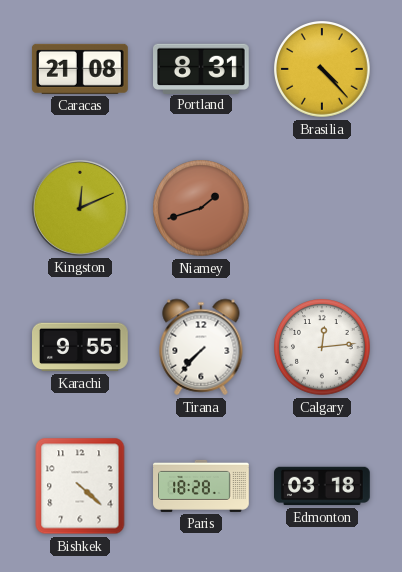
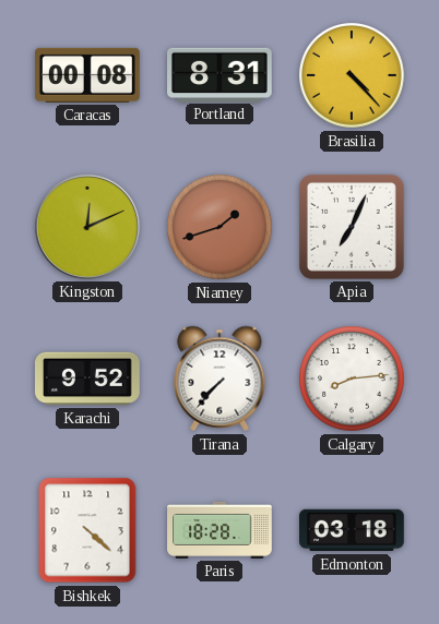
Caracas: 21:08 -> 00:08
Apia: none -> 7:04
Karachi: 9:55 -> 9:52
Calgary: 12:14 -> 8:14
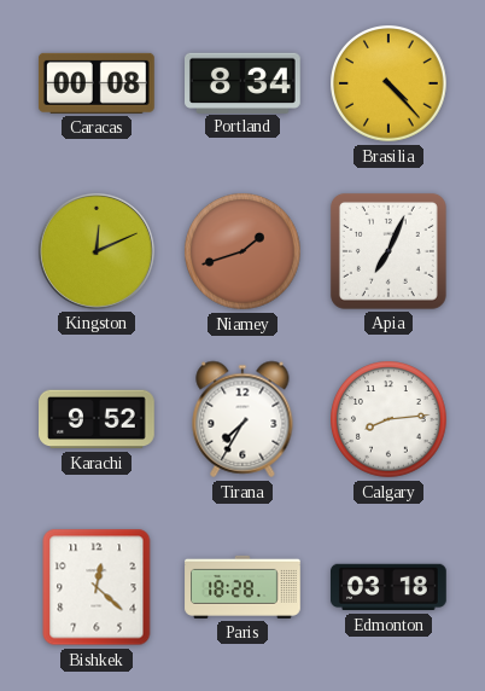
Portland: 8:31 -> 8:34
Tirana: 7:37 -> 7:35
Bishkek: 4:22 -> 12:22
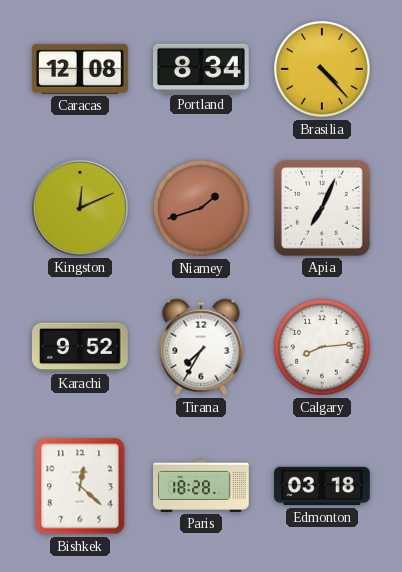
Caracas: 00:08 -> 12:08
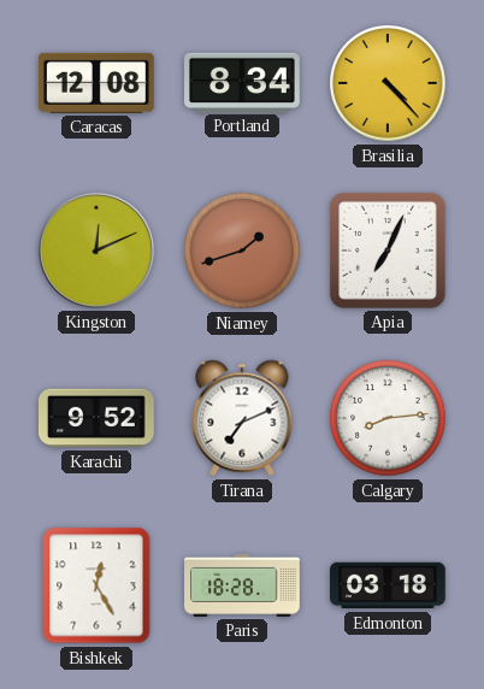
Tirana: 7:35 -> 7:11
Bishkek: 12:22 -> 12:25
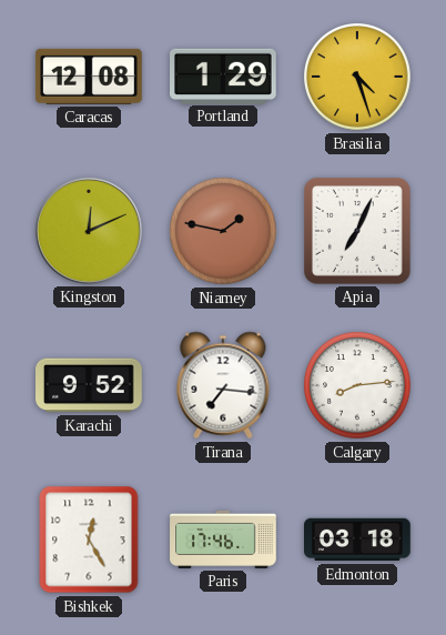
Portland: 8:34 -> 1:29
Brasilia: 4:23 -> 4:27
Niamey: 1:42 -> 1:47
Tirana: 7:11 -> 7:16
Paris: 18:28 -> 17:46
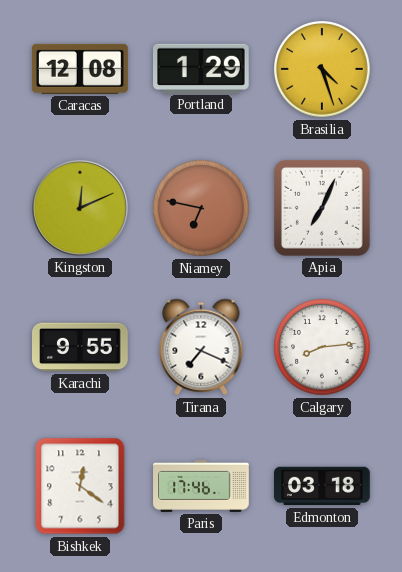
Niamey: 1:47 -> 6:47
Karachi: 9:52 -> 9:55
Tirana: 7:16 -> 7:19
Bishkek: 12:25 -> 12:21
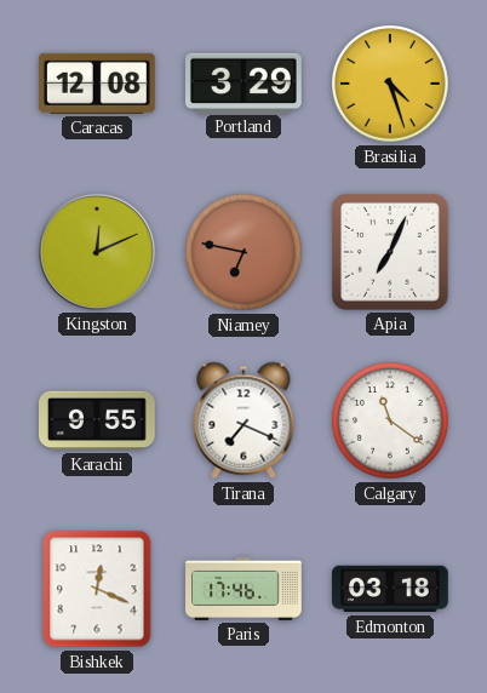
Portland: 1:29 -> 3:29
Calgary: 8:14 -> 11:21
Bishkek: 12:21 -> 12:19
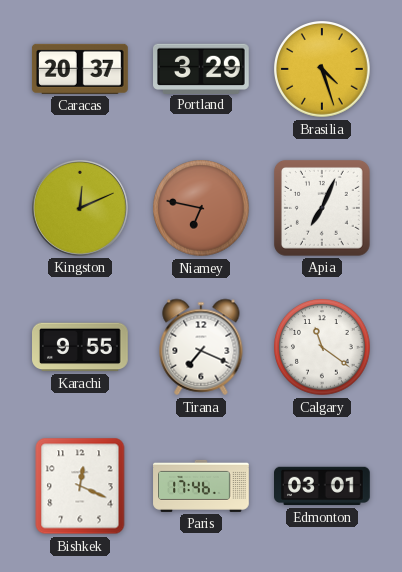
Caracas: 12:08 -> 20:37
Edmonton: 03:18 -> 03:01
